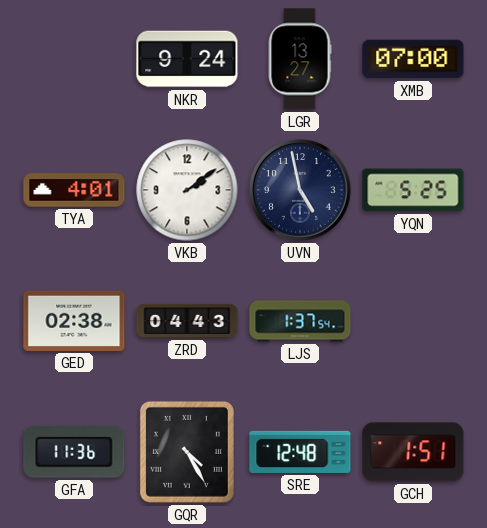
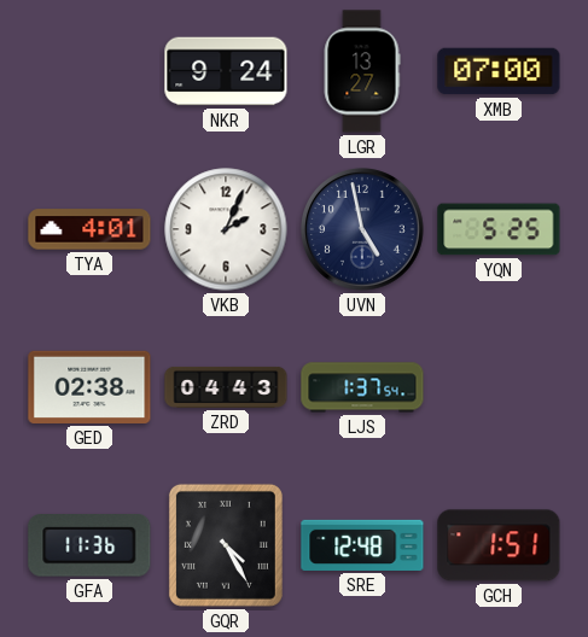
VKB: 2:09 -> 2:04
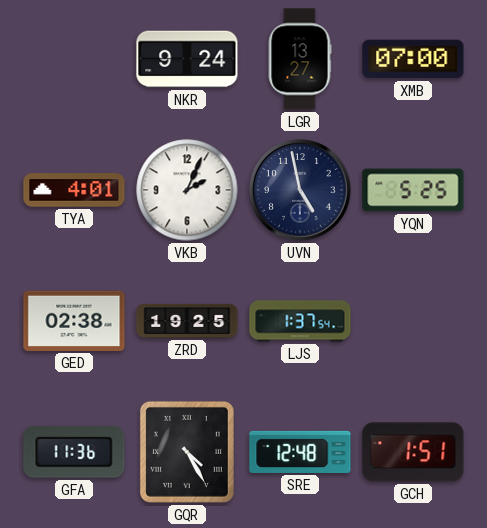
ZRD: 04:43 -> 19:25
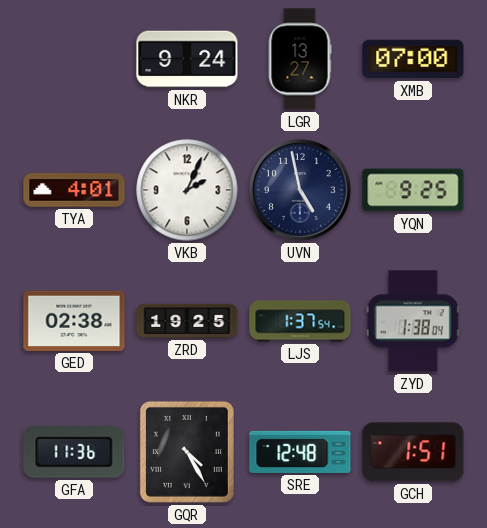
YQN: 5:25 -> 9:25
ZYD: none -> 1:38
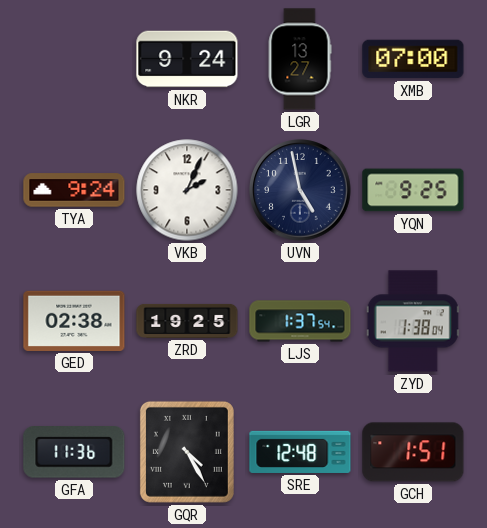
TYA: 4:01 -> 9:24
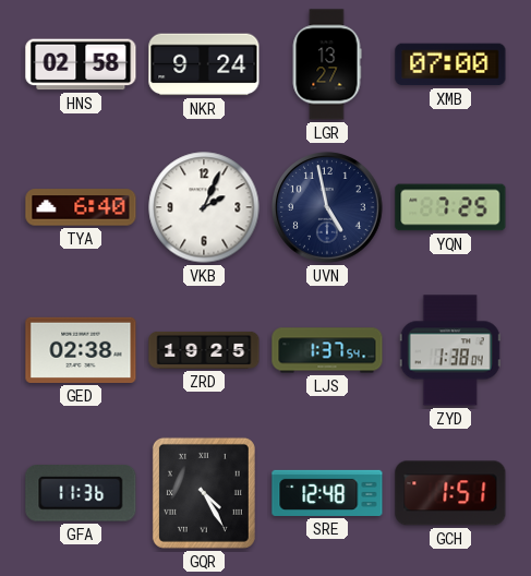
HNS: none -> 02:58
TYA: 9:24 -> 6:40
YQN: 9:25 -> 7:25
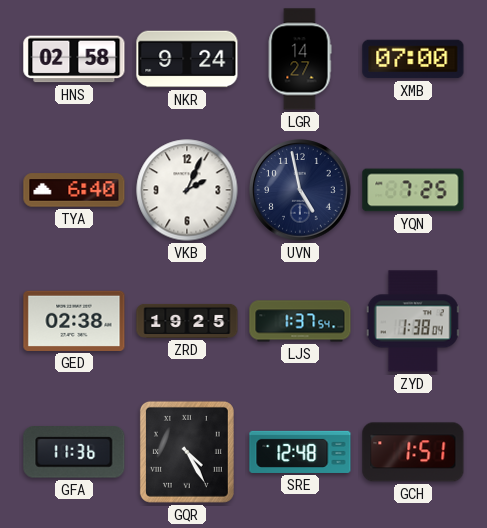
LGR: 13:27 -> 14:27
